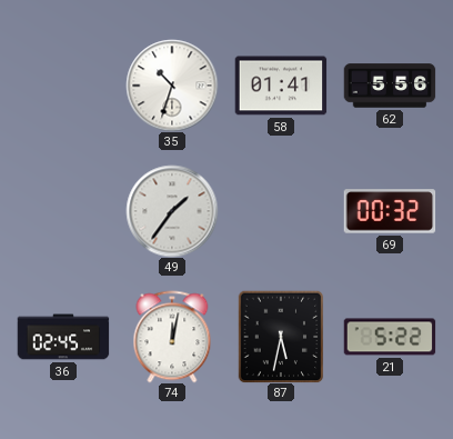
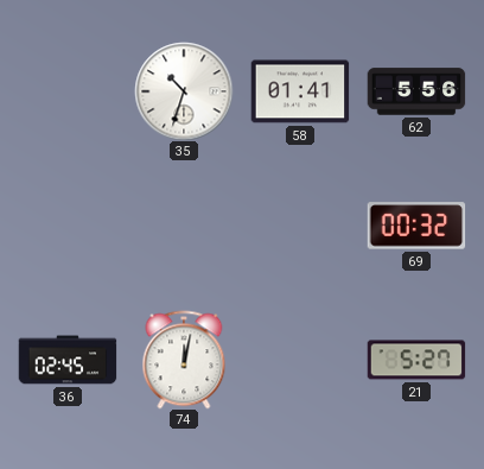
49: 1:36 -> none
87: 5:32 -> none
21: 5:22 -> 5:27
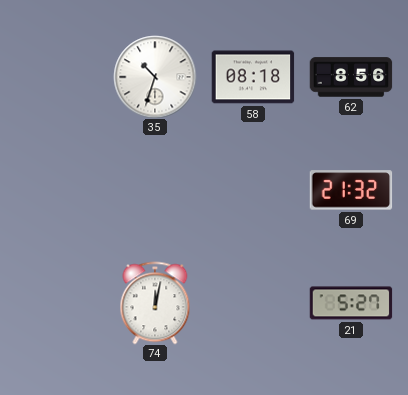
58: 01:41 -> 08:18
62: 5:56 -> 8:56
69: 00:32 -> 21:32
36: 02:45 -> none
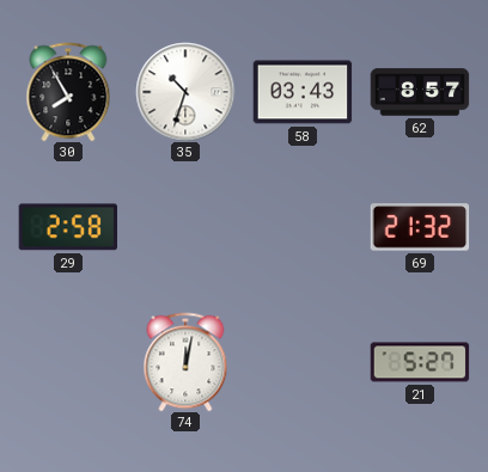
30: none -> 7:55
58: 08:18 -> 03:43
62: 8:56 -> 8:57
29: none -> 2:58
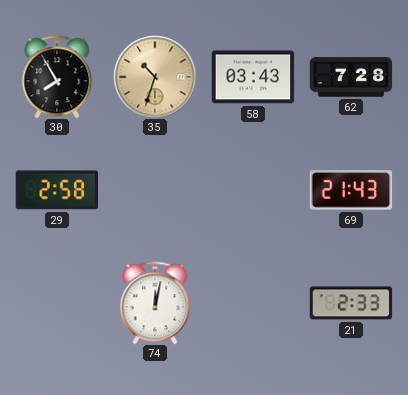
35 dial: white -> champagne
62: 8:57 -> 7:28
69: 21:32 -> 21:43
21: 5:27 -> 2:33
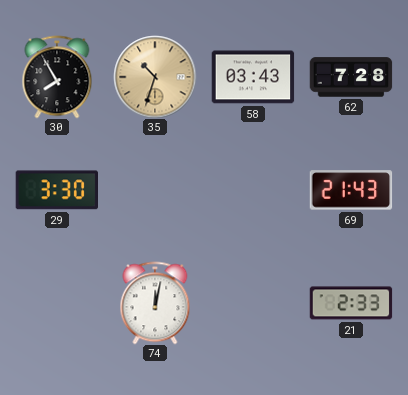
29: 2:58 -> 3:30
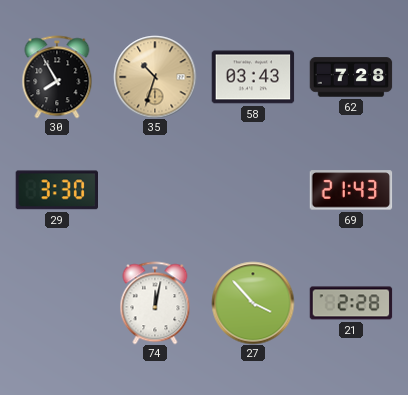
27: none -> 3:53
21: 2:33 -> 2:28
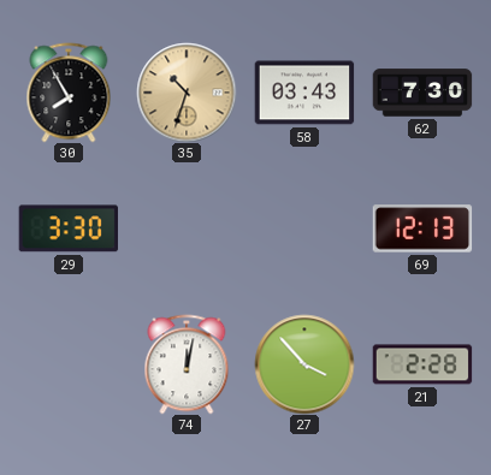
62: 7:28 -> 7:30
69: 21:43 -> 12:13
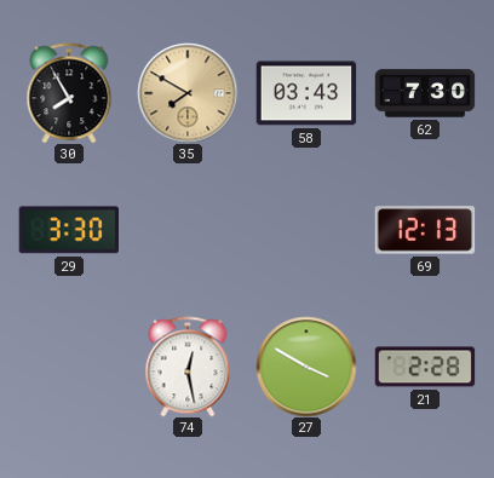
35: 10:33 -> 7:50
74: 12:02 -> 12:28
27: 3:53 -> 3:50
